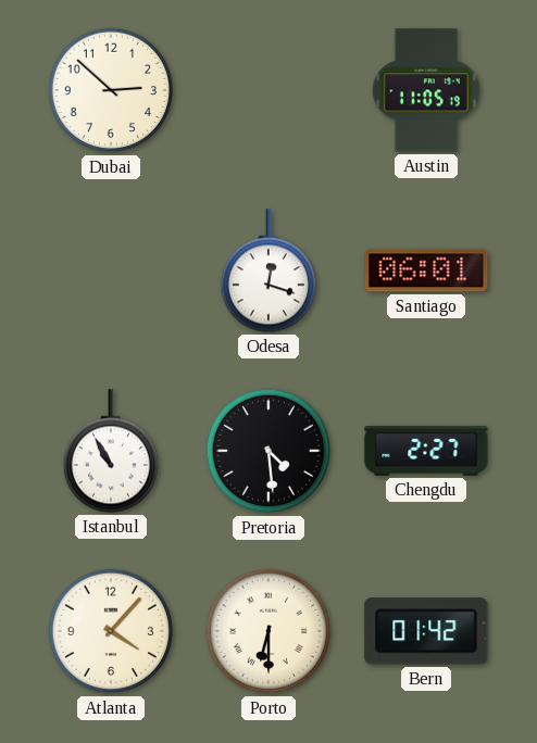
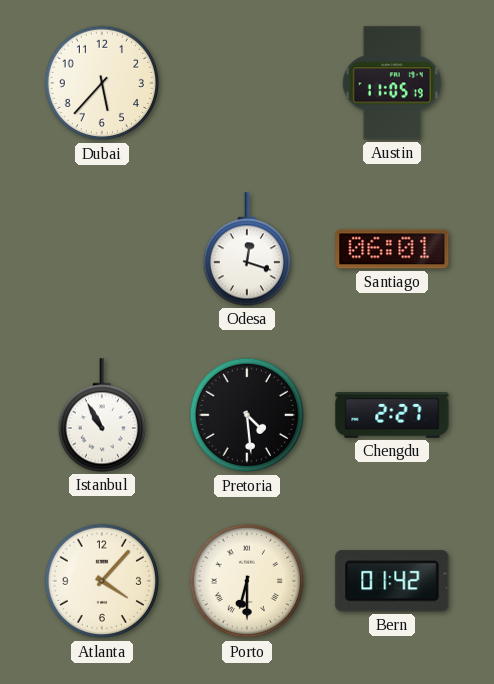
Dubai: 2:52 -> 5:37
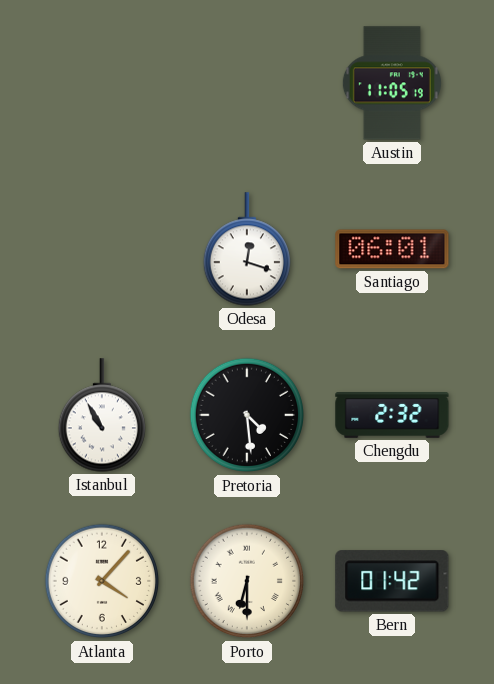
Dubai: 5:37 -> none
Chengdu: 2:27 -> 2:32
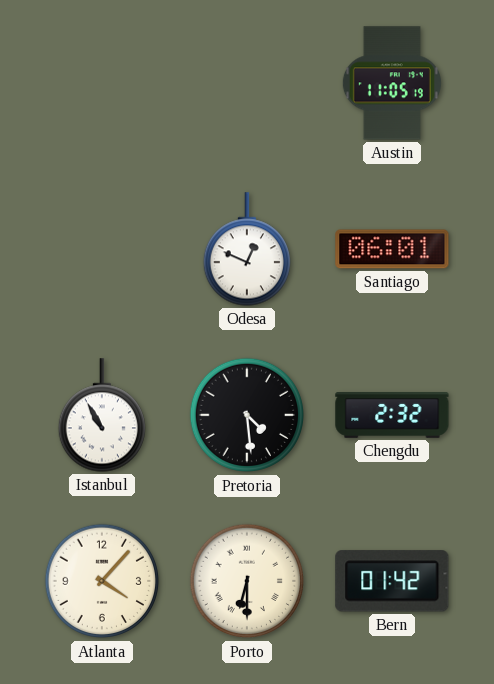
Odesa: 12:18 -> 12:49
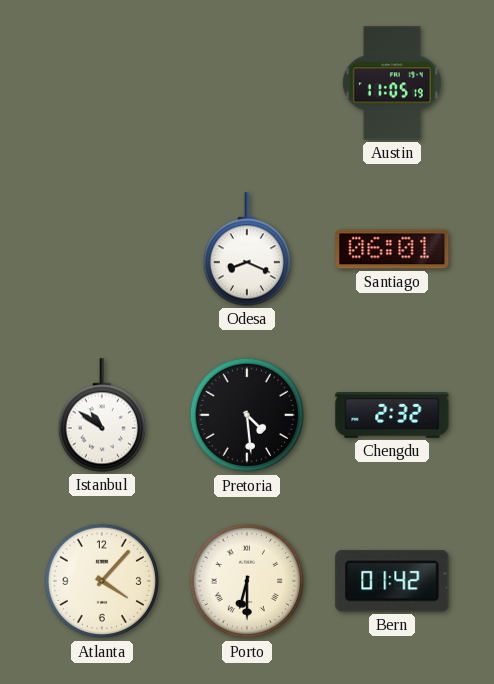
Odesa: 12:49 -> 8:19
Istanbul: 10:55 -> 10:51
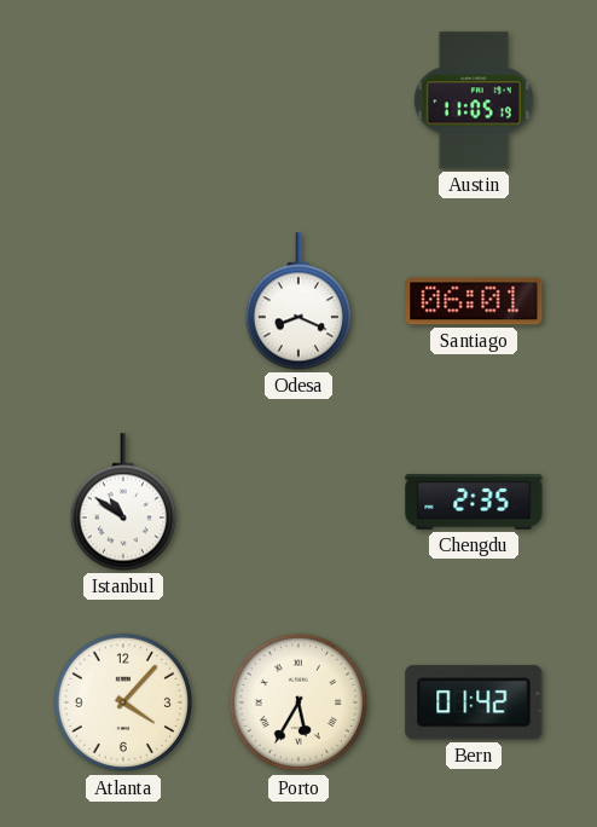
Pretoria: 4:29 -> none
Chengdu: 2:32 -> 2:35
Porto: 6:30 -> 5:35
